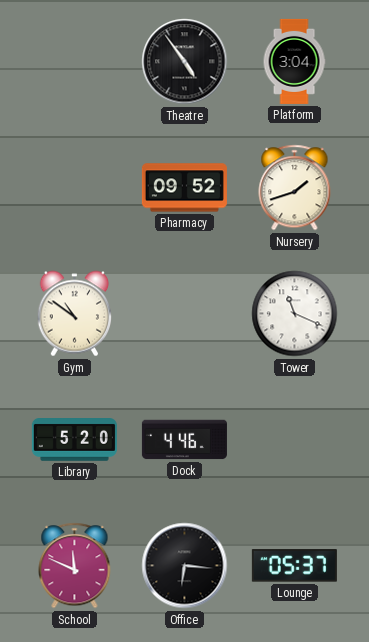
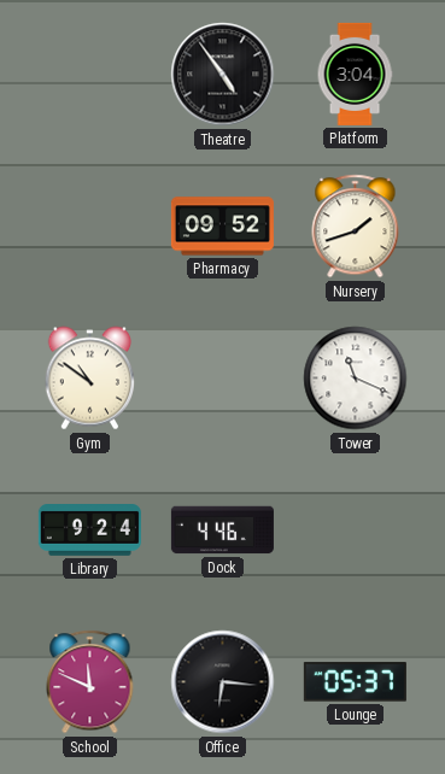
Library: 5:20 -> 9:24
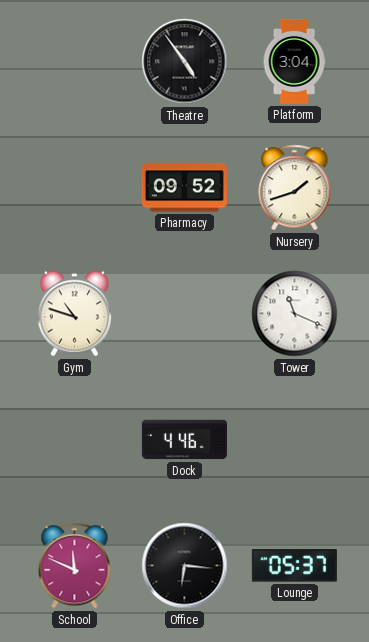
Gym: 10:51 -> 10:48
Library: 9:24 -> none
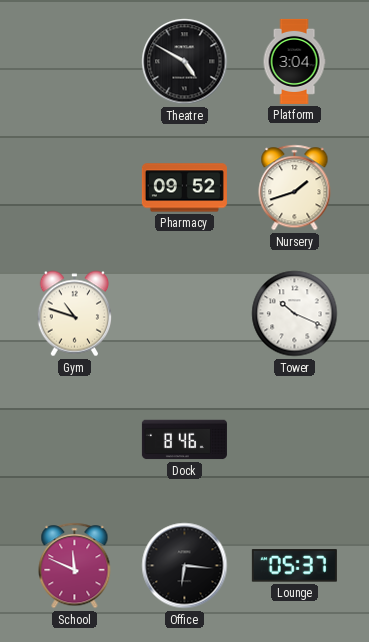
Theatre: 4:54 -> 4:50
Tower: 11:19 -> 10:19
Dock: 4:46 -> 8:46
